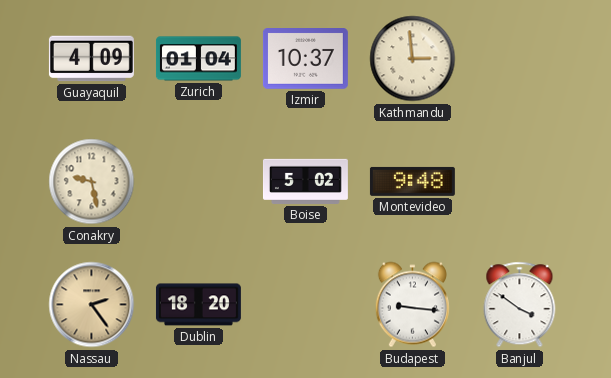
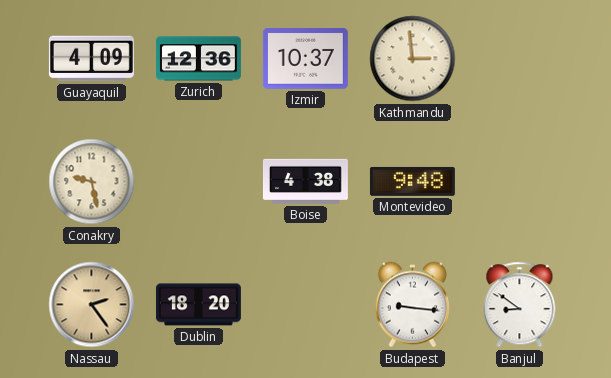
Zurich: 01:04 -> 12:36
Boise: 5:02 -> 4:38
Banjul: 3:51 -> 8:51
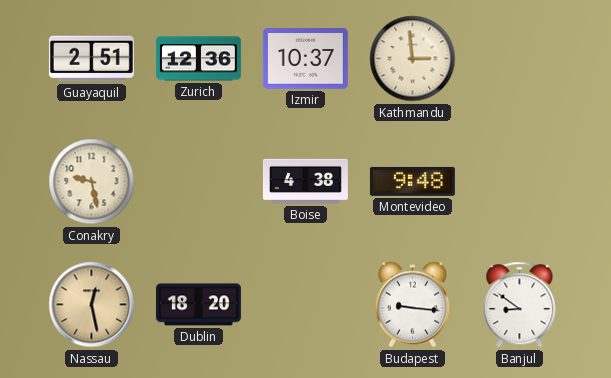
Guayaquil: 4:09 -> 2:51
Nassau: 2:24 -> 12:28
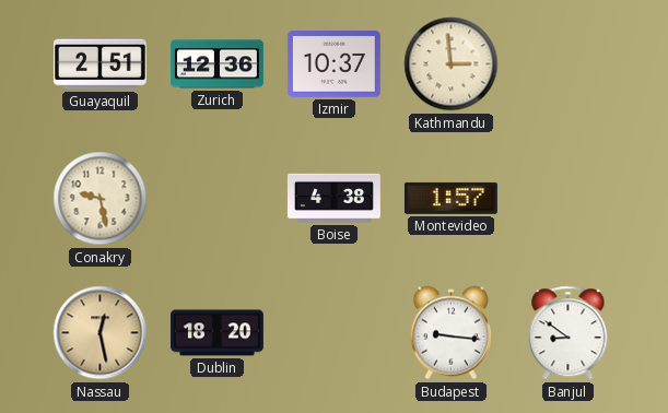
Montevideo: 9:48 -> 1:57
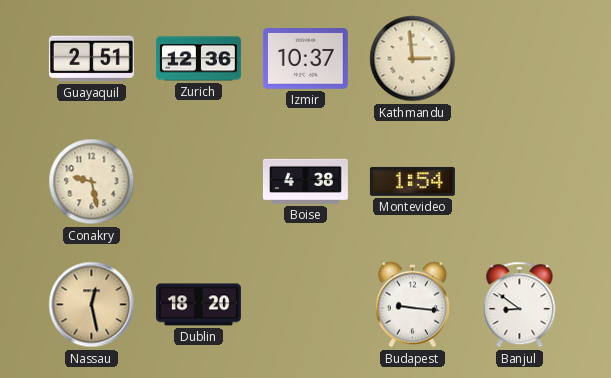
Montevideo: 1:57 -> 1:54
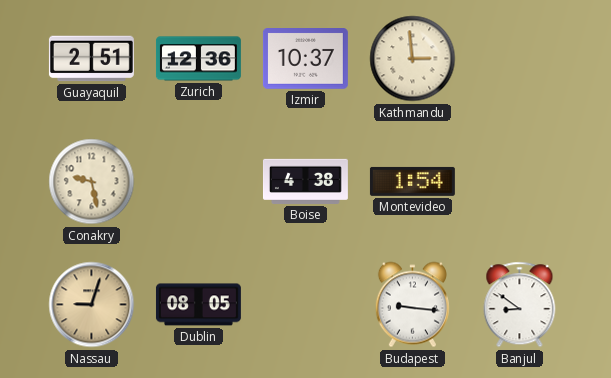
Nassau: 12:28 -> 9:03
Dublin: 18:20 -> 08:05
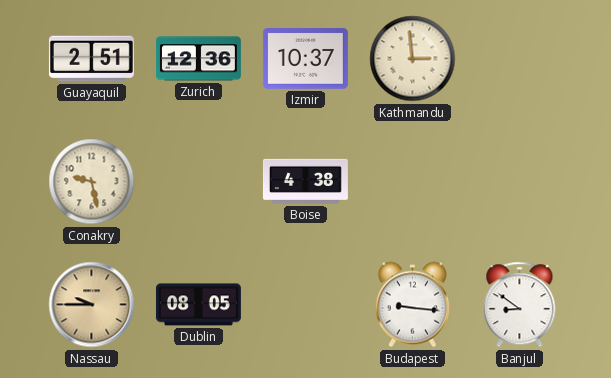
Montevideo: 1:54 -> none
Nassau: 9:03 -> 9:45
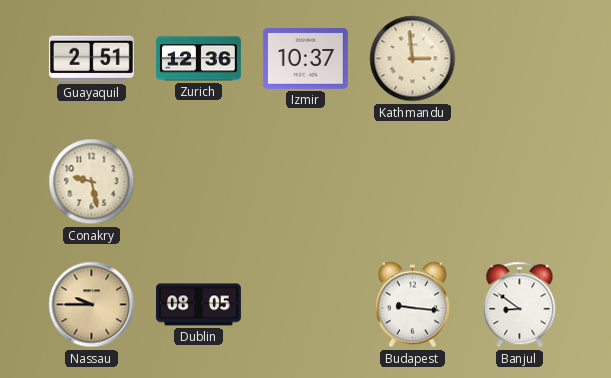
Boise: 4:38 -> none
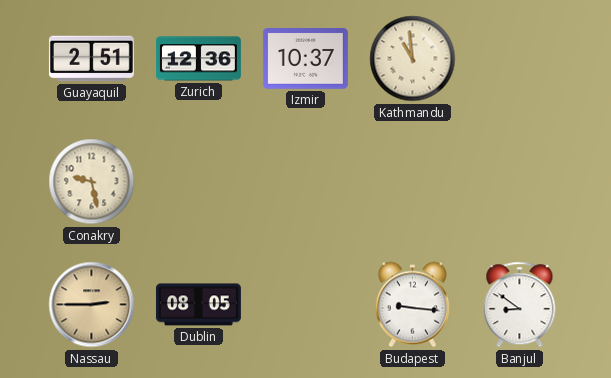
Kathmandu: 2:59 -> 10:59
Nassau: 9:45 -> 2:45
